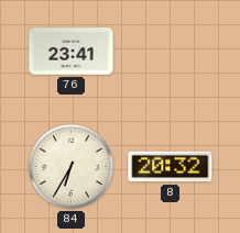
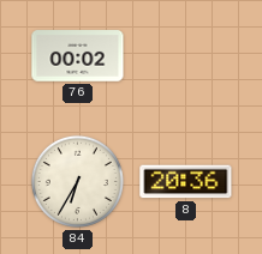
76: 23:41 -> 00:02
8: 20:32 -> 20:36
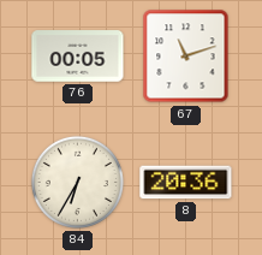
76: 00:02 -> 00:05
67: none -> 11:12
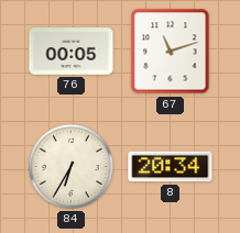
8: 20:36 -> 20:34
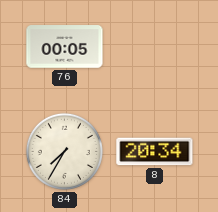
67: 11:12 -> none
84: 6:35 -> 7:35
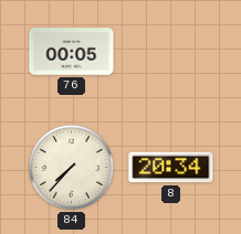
84: 7:35 -> 7:37
